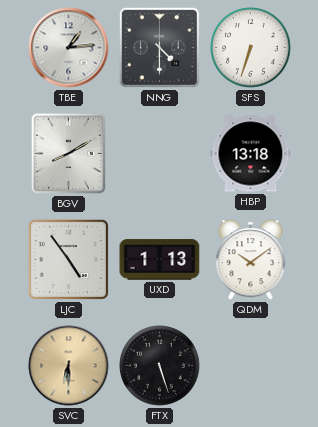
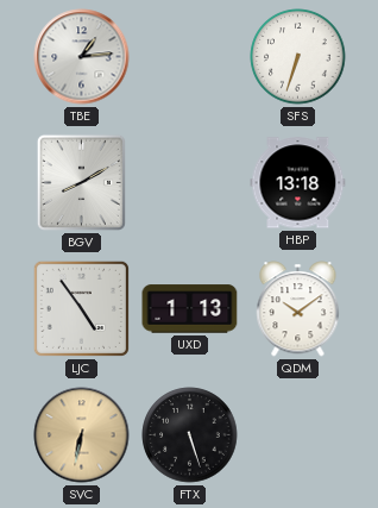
NNG: 4:30 -> none
SVC: 6:30 -> 6:32
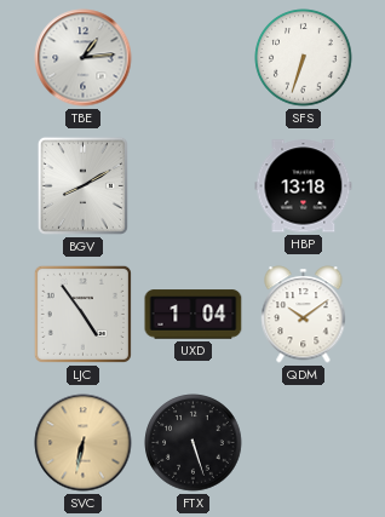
UXD: 1:13 -> 1:04
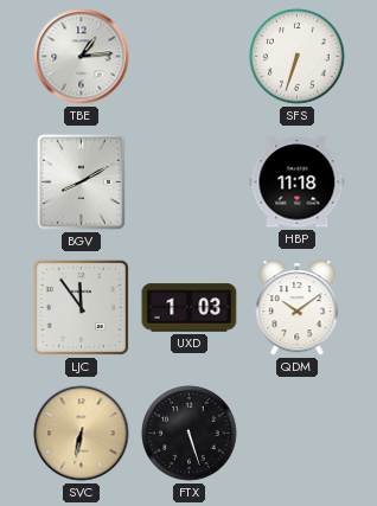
HBP: 13:18 -> 11:18
LJC: 4:54 -> 11:54
UXD: 1:04 -> 1:03
